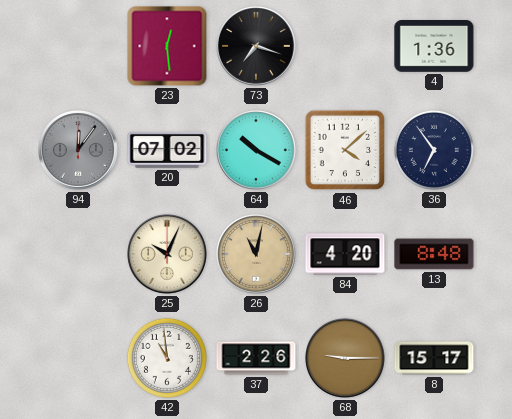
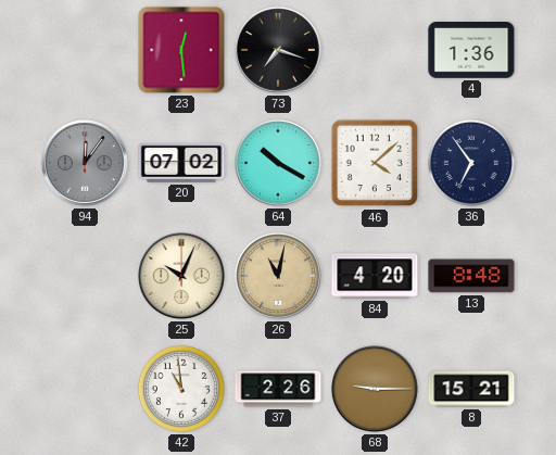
8: 15:17 -> 15:21
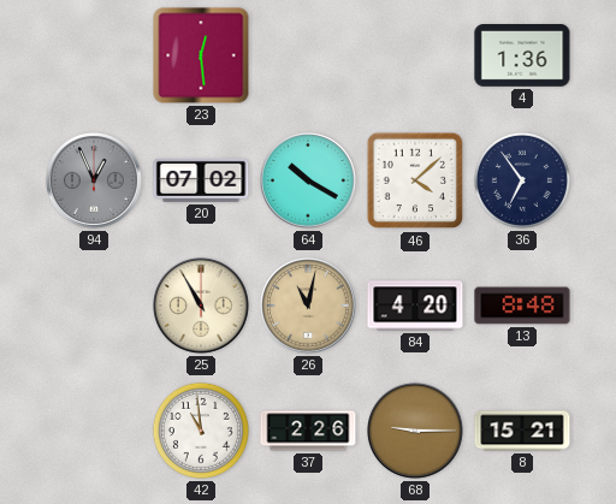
73: 7:18 -> none
94: 12:06 -> 12:56
25: 10:04 -> 10:55
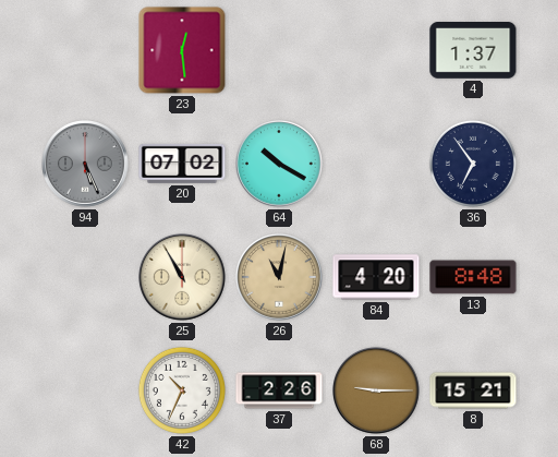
4: 1:36 -> 1:37
94: 12:56 -> 5:26
46: 4:08 -> none
42: 10:59 -> 10:34
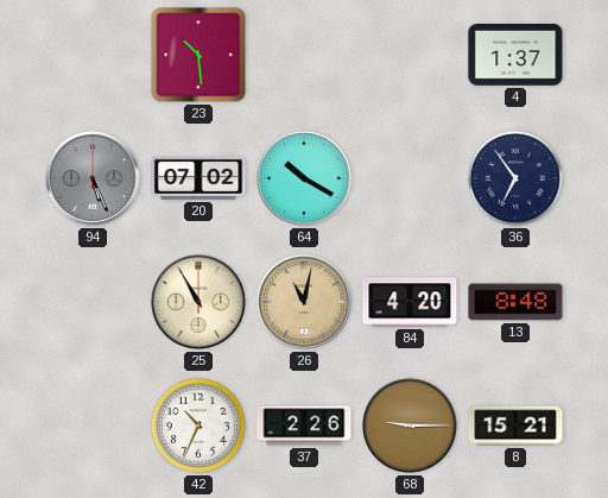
23: 12:29 -> 10:29
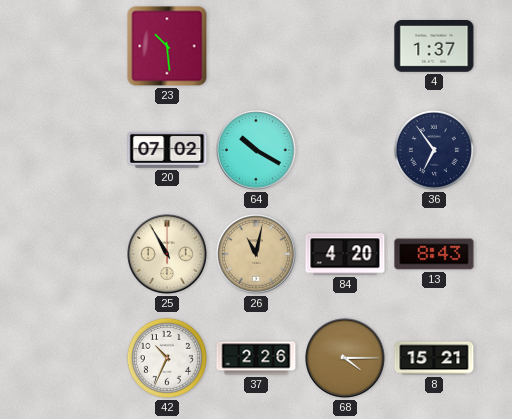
94: 5:26 -> none
13: 8:48 -> 8:43
68: 9:15 -> 4:15
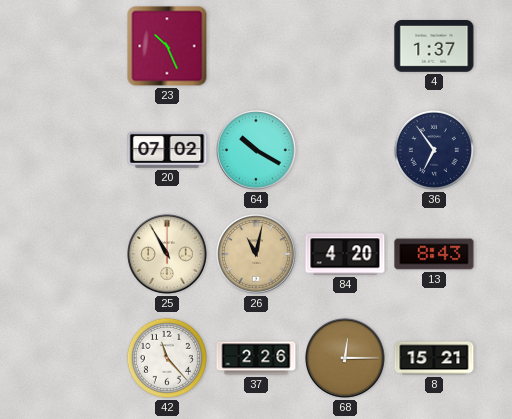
23: 10:29 -> 10:26
42: 10:34 -> 11:23
68: 4:15 -> 12:15
